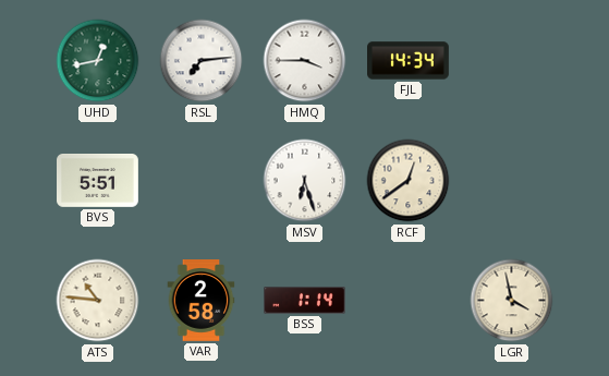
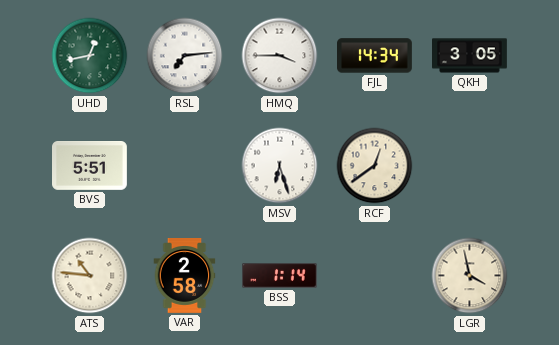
QKH: none -> 3:05
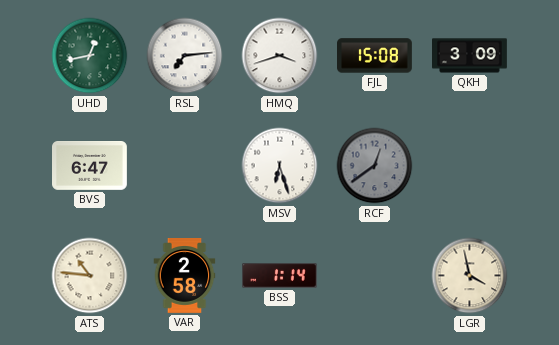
HMQ: 3:45 -> 3:42
FJL: 14:34 -> 15:08
QKH: 3:05 -> 3:09
BVS: 5:51 -> 6:47
RCF dial: cream -> grey
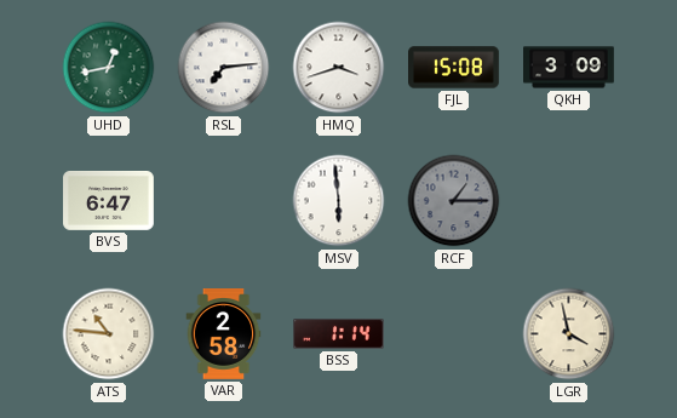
MSV: 6:27 -> 5:59
RCF: 12:39 -> 1:15
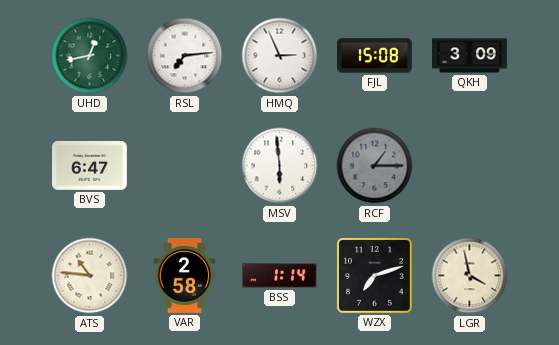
HMQ: 3:42 -> 2:56
WZX: none -> 7:12
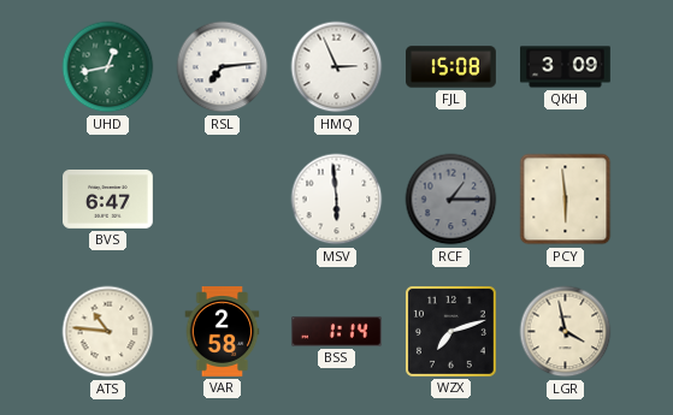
PCY: none -> 5:59
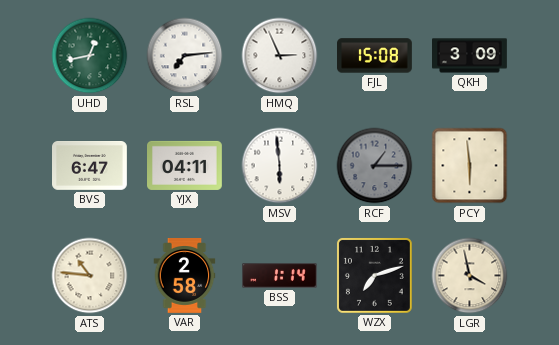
YJX: none -> 04:11
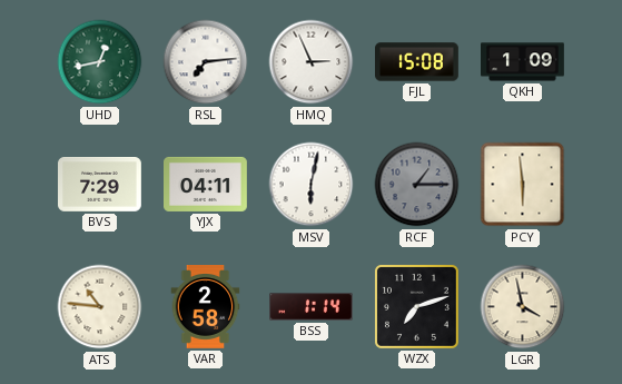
QKH: 3:09 -> 1:09
BVS: 6:47 -> 7:29
MSV: 5:59 -> 6:02
